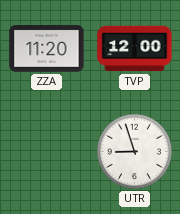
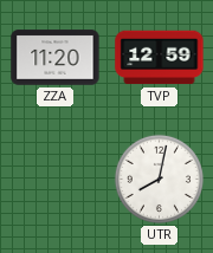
TVP: 12:00 -> 12:59
UTR: 8:57 -> 8:02
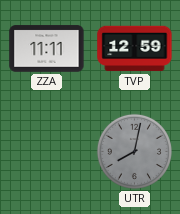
ZZA: 11:20 -> 11:11
UTR dial: white -> grey
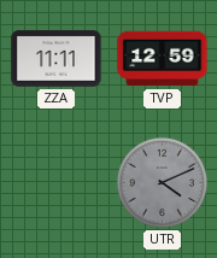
UTR: 8:02 -> 4:11
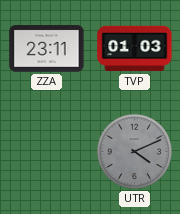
ZZA: 11:11 -> 23:11
TVP: 12:59 -> 01:03
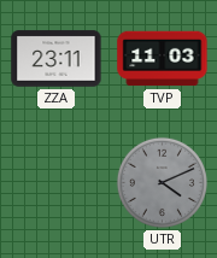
TVP: 01:03 -> 11:03
